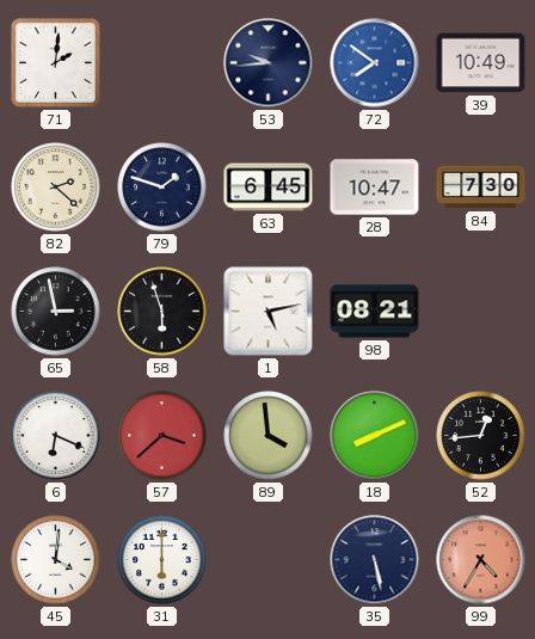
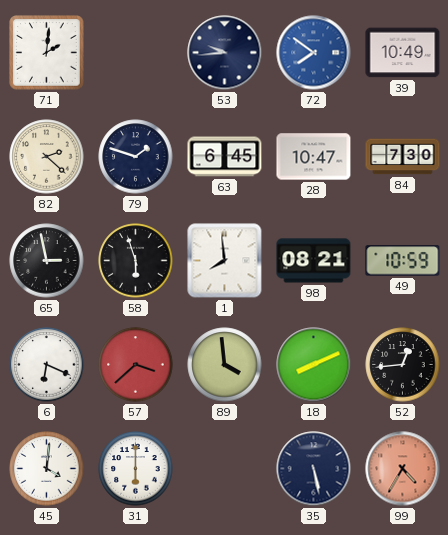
1: 5:13 -> 7:59
49: none -> 10:59
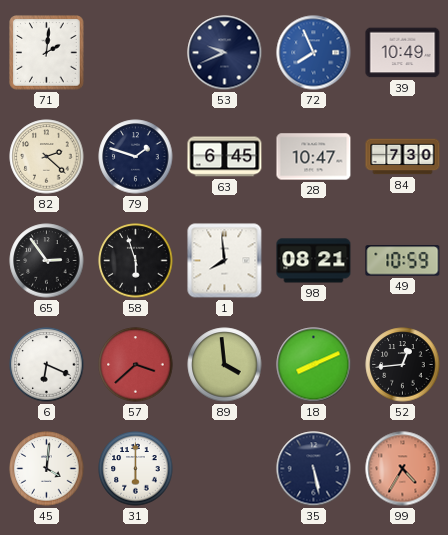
53: 9:44 -> 9:41
72: 7:51 -> 7:56
65: 2:58 -> 2:54
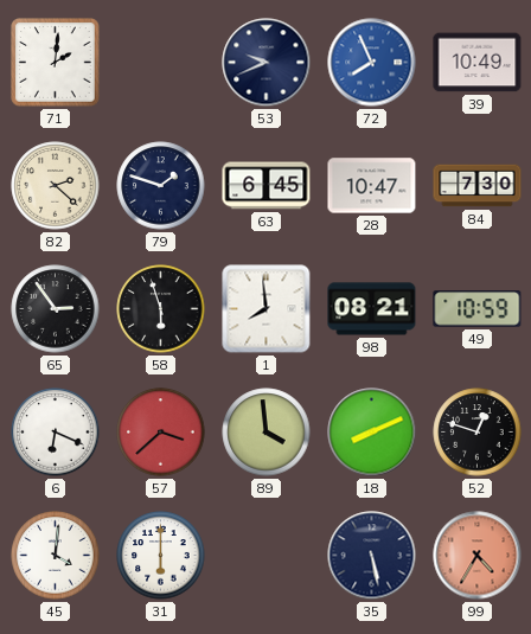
52: 12:44 -> 12:48
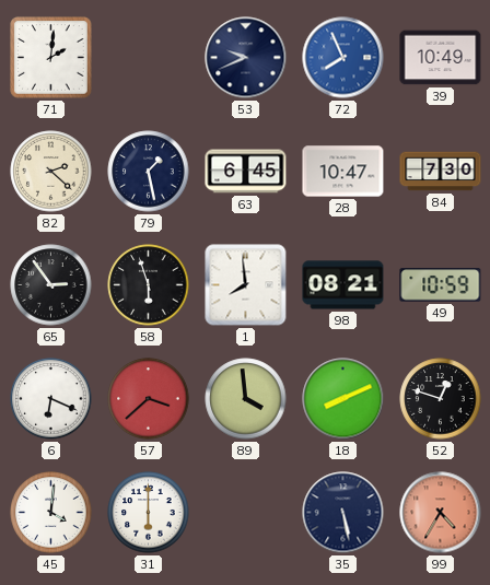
79: 1:48 -> 1:28
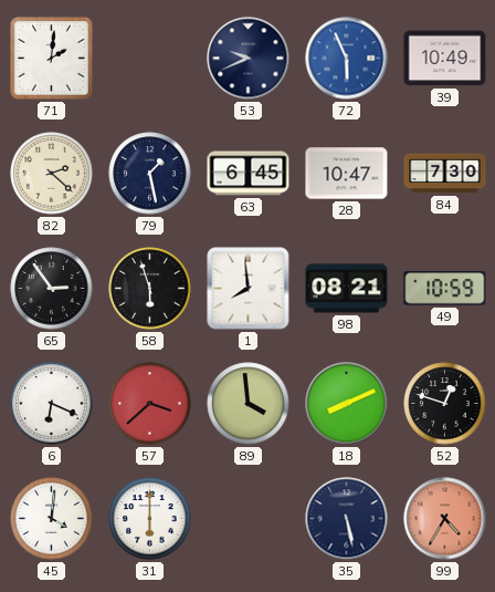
72: 7:56 -> 5:56
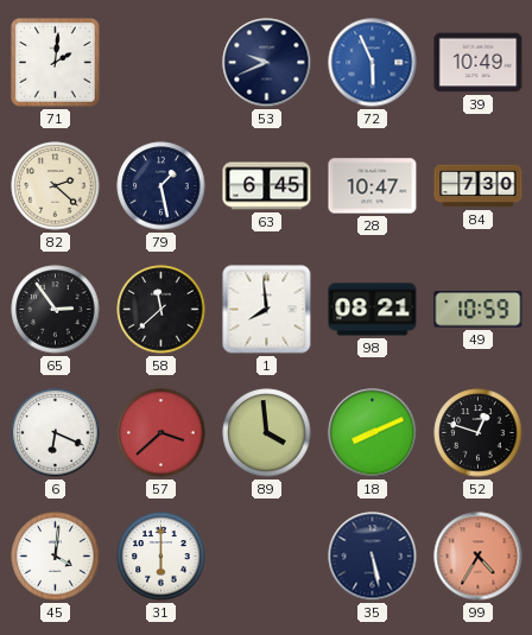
58: 5:57 -> 11:38
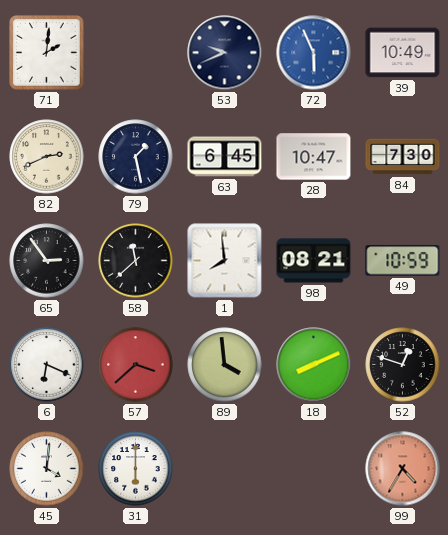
82: 2:22 -> 2:41
35: 5:28 -> none
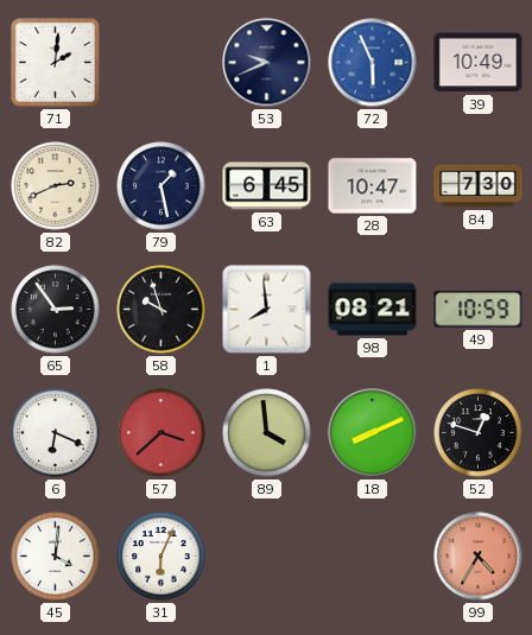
58: 11:38 -> 9:57
31: 6:00 -> 6:04
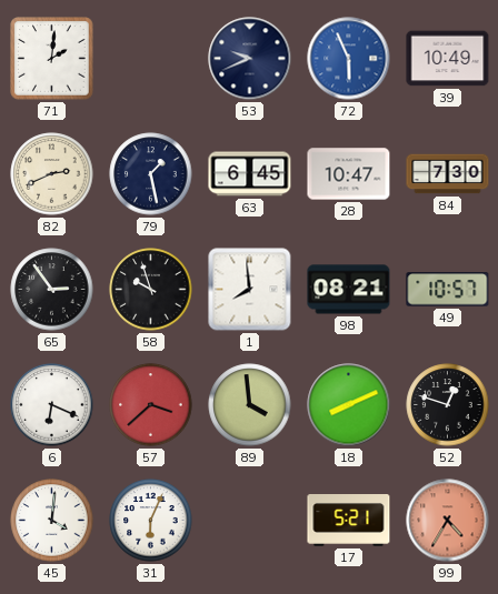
49: 10:59 -> 10:57
17: none -> 5:21
